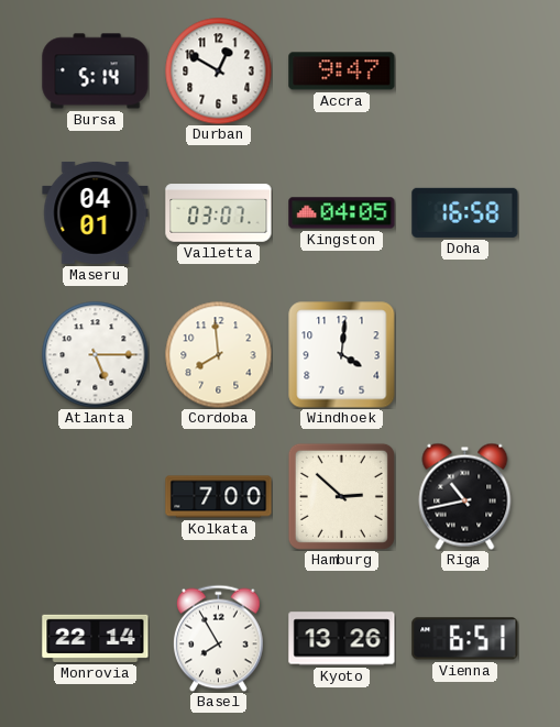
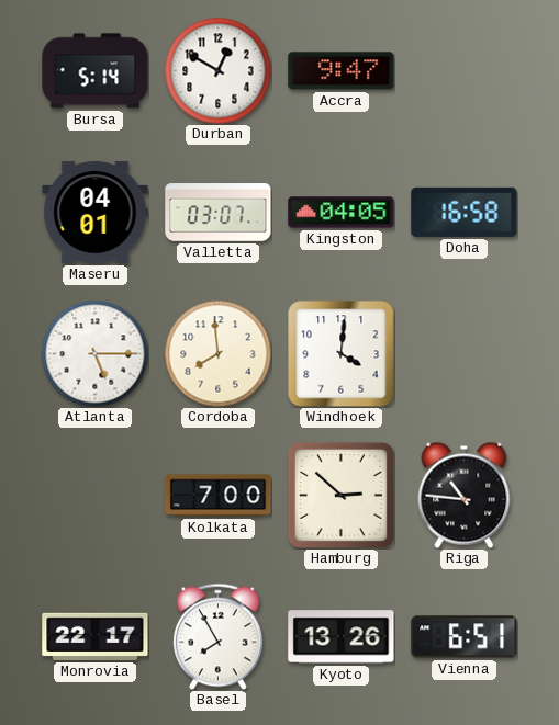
Riga: 10:43 -> 10:46
Monrovia: 22:14 -> 22:17
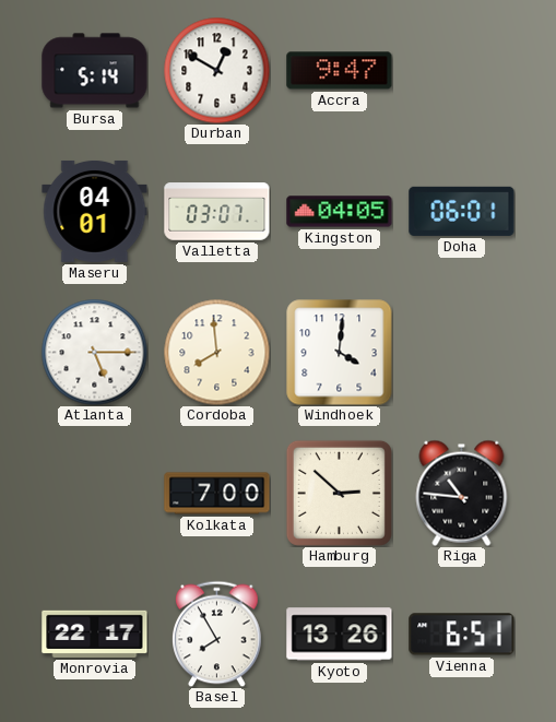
Doha: 16:58 -> 06:01
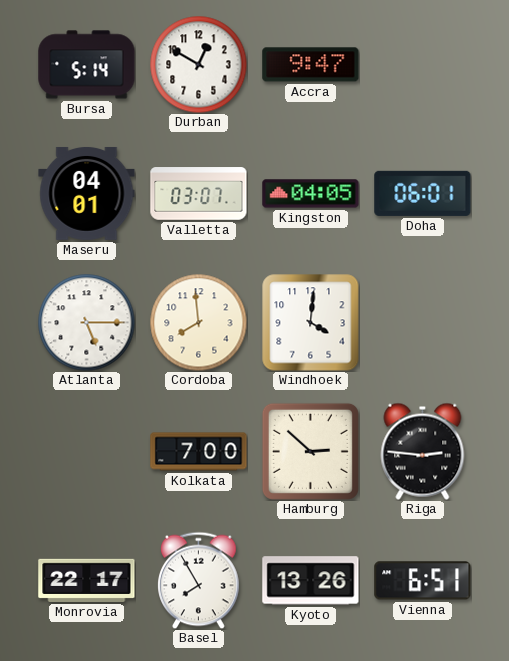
Riga: 10:46 -> 2:46
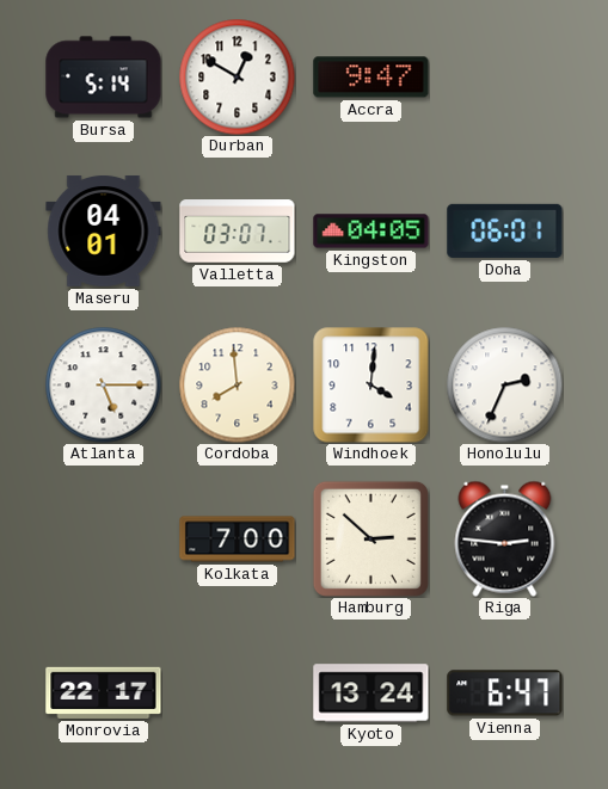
Honolulu: none -> 2:34
Basel: 7:55 -> none
Kyoto: 13:26 -> 13:24
Vienna: 6:51 -> 6:47
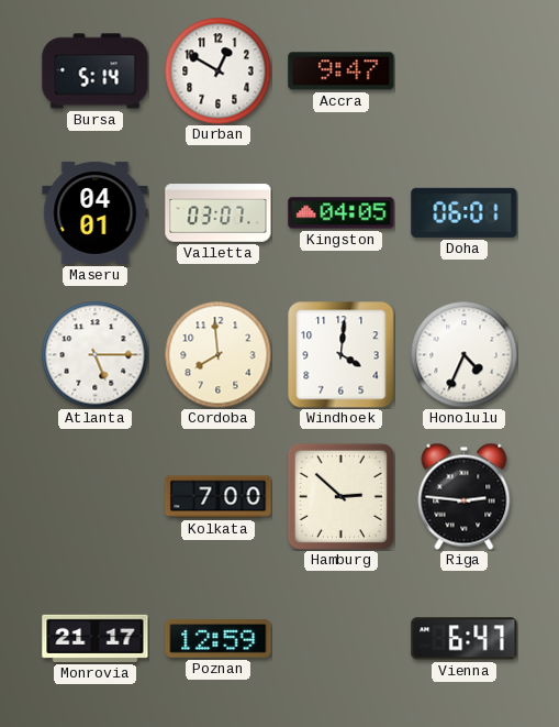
Honolulu: 2:34 -> 4:34
Monrovia: 22:17 -> 21:17
Poznan: none -> 12:59
Kyoto: 13:24 -> none
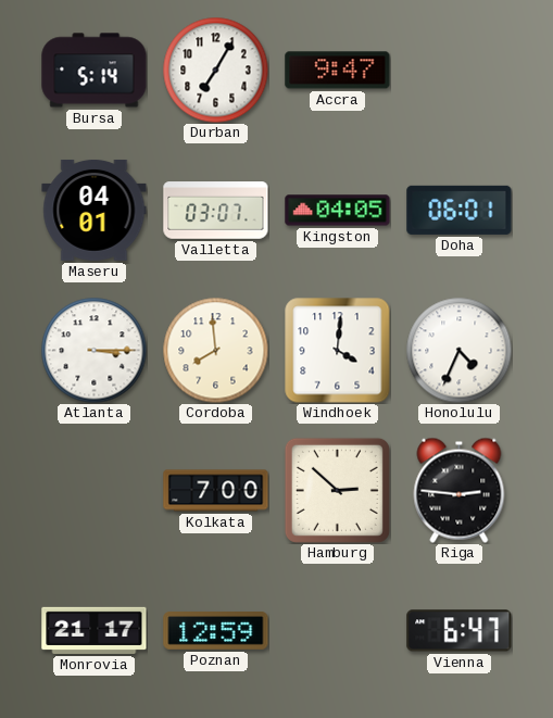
Durban: 12:50 -> 7:05
Atlanta: 5:15 -> 3:15
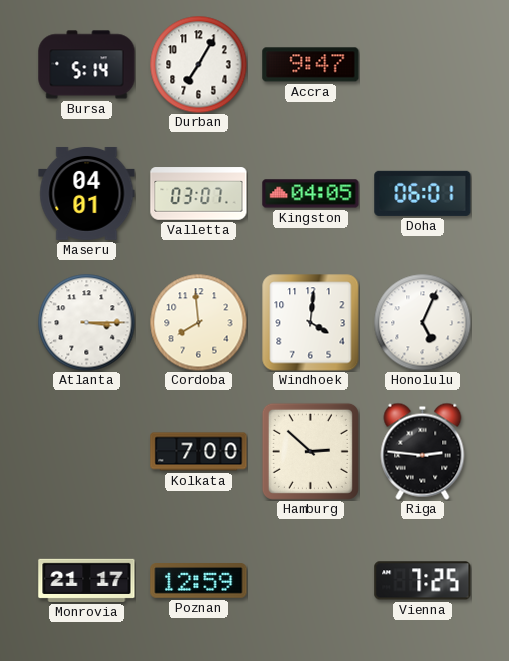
Honolulu: 4:34 -> 5:04
Vienna: 6:47 -> 7:25
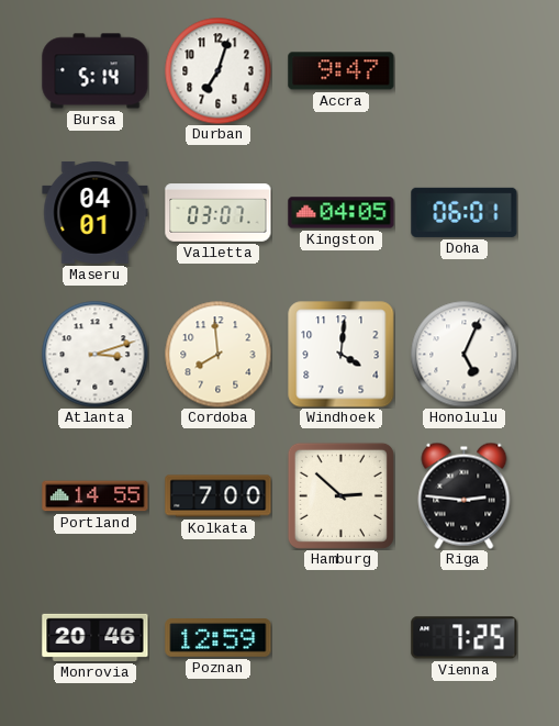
Durban: 7:05 -> 7:03
Atlanta: 3:15 -> 3:12
Portland: none -> 14:55
Monrovia: 21:17 -> 20:46
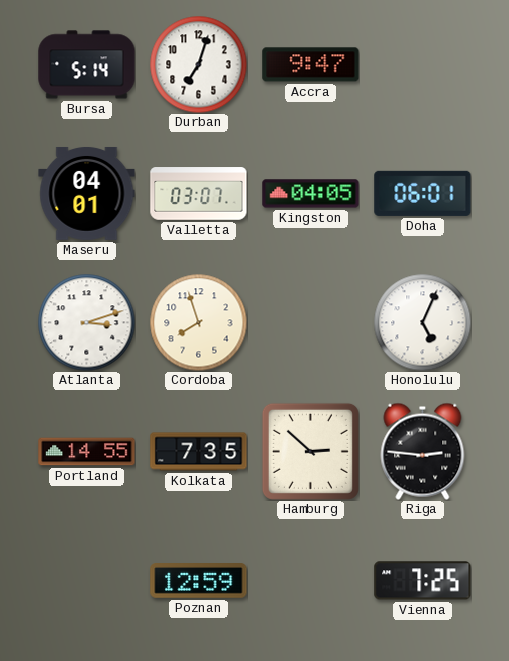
Cordoba: 7:59 -> 7:57
Windhoek: 4:01 -> none
Kolkata: 7:00 -> 7:35
Monrovia: 20:46 -> none
